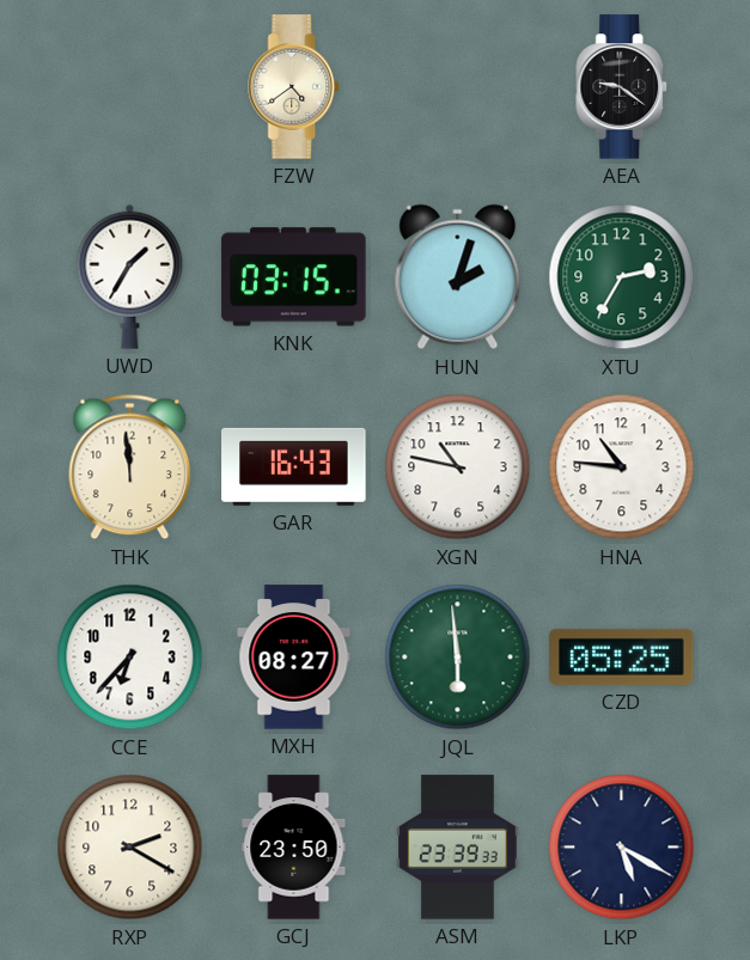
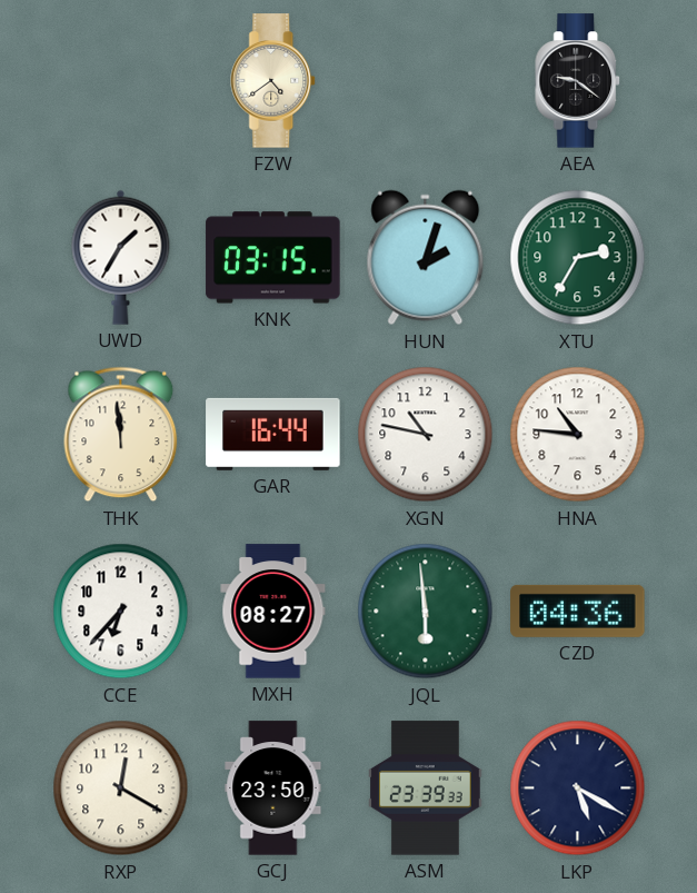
GAR: 16:43 -> 16:44
CZD: 05:25 -> 04:36
RXP: 2:20 -> 12:20
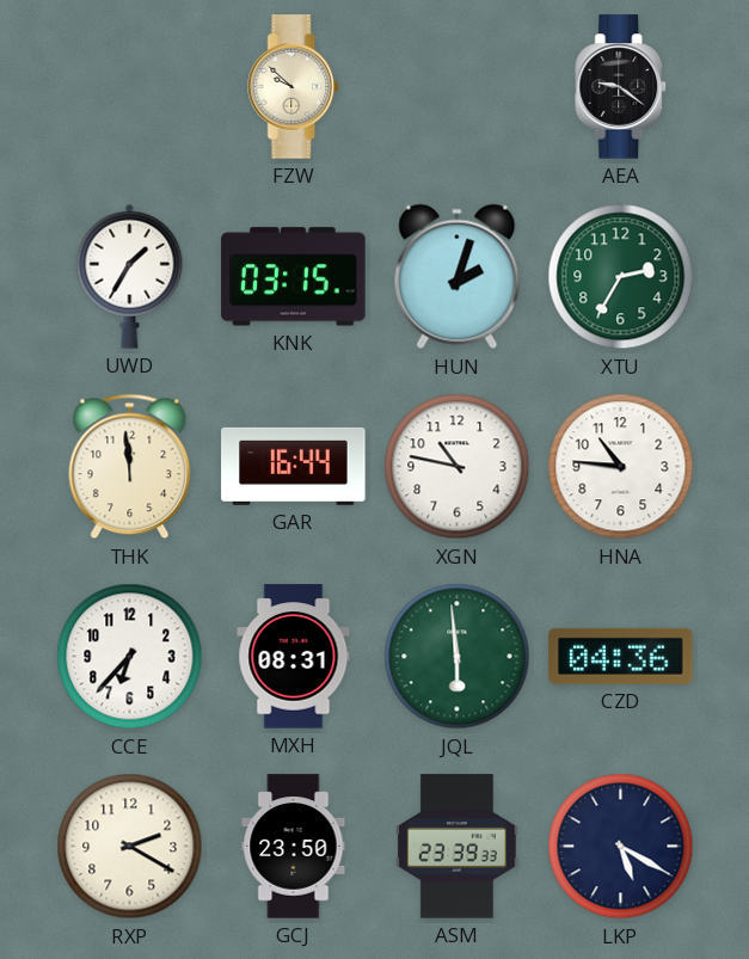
FZW: 4:39 -> 9:52
MXH: 08:27 -> 08:31
RXP: 12:20 -> 2:20
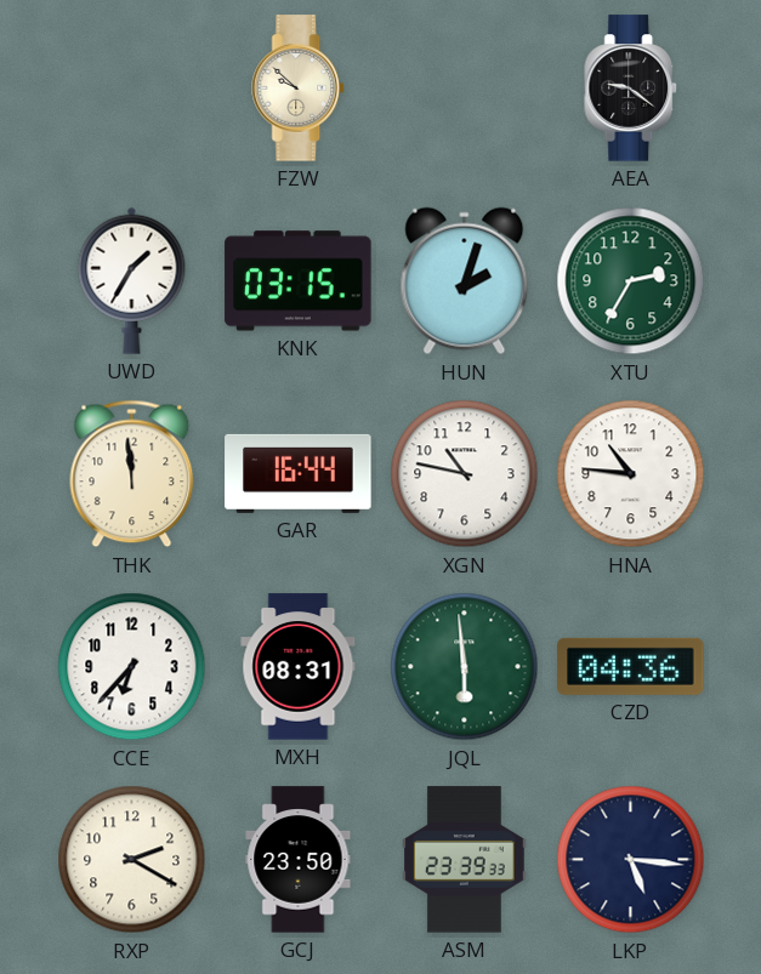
LKP: 5:20 -> 5:16
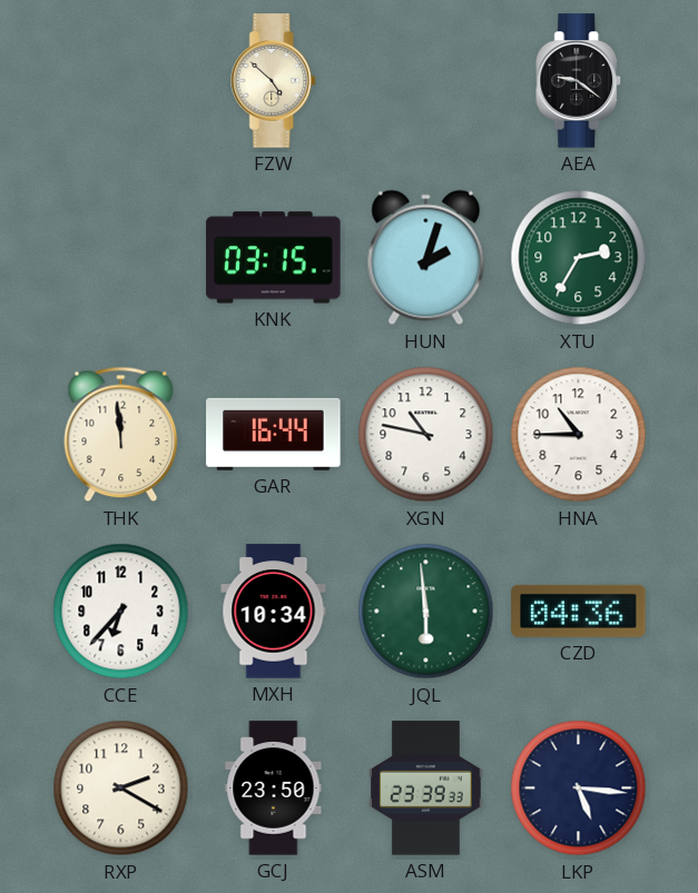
FZW: 9:52 -> 4:52
UWD: 1:35 -> none
HNA: 10:46 -> 10:45
MXH: 08:31 -> 10:34
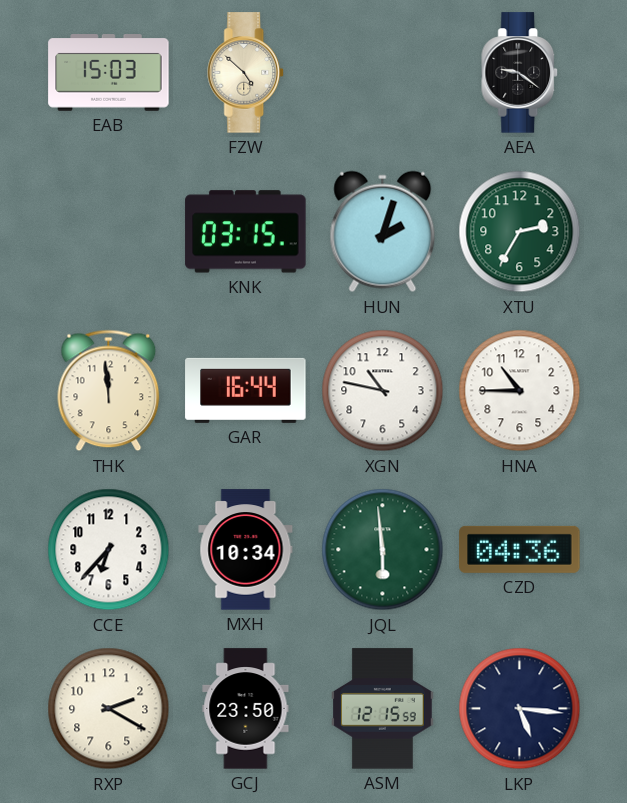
EAB: none -> 15:03
ASM: 23:39 -> 12:15
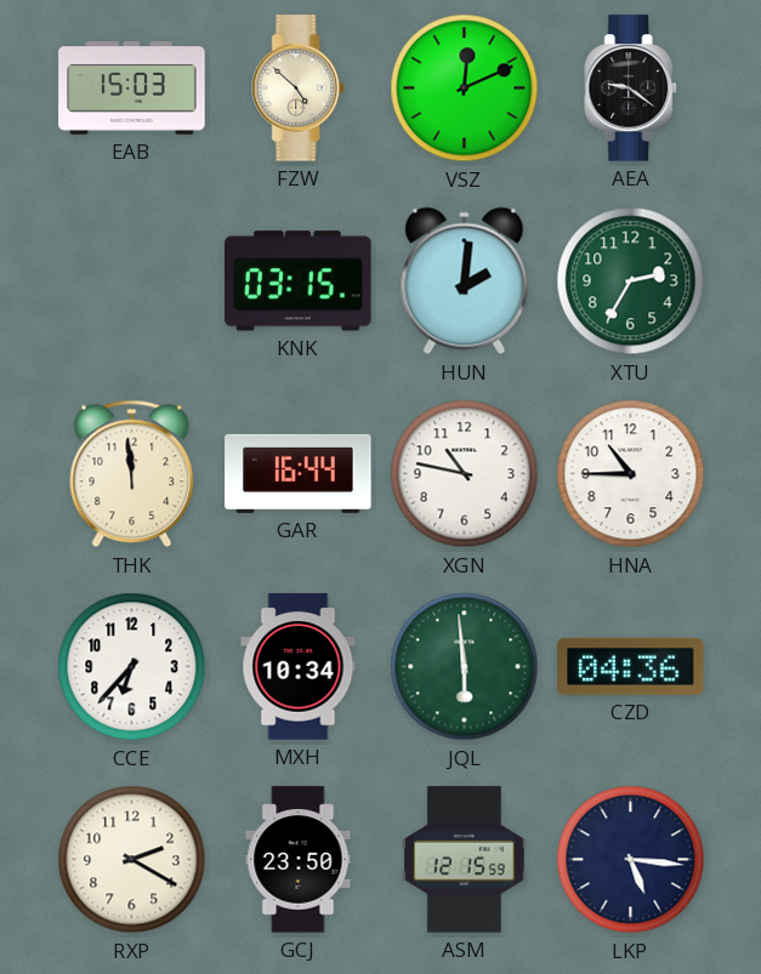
VSZ: none -> 12:11
HUN: 2:03 -> 2:01
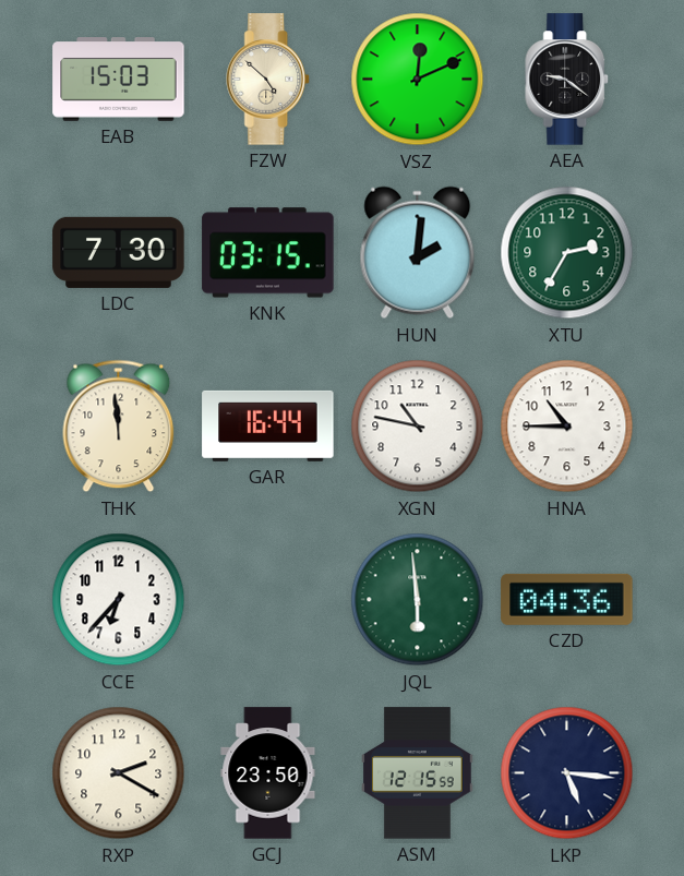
LDC: none -> 7:30
MXH: 10:34 -> none
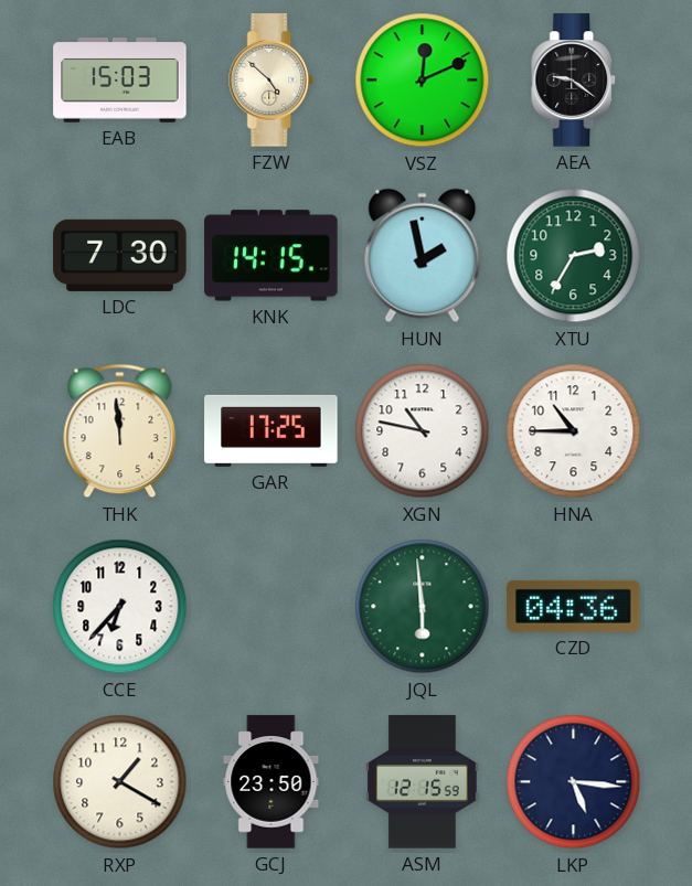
KNK: 03:15 -> 14:15
HUN: 2:01 -> 1:58
GAR: 16:44 -> 17:25
RXP: 2:20 -> 1:20
